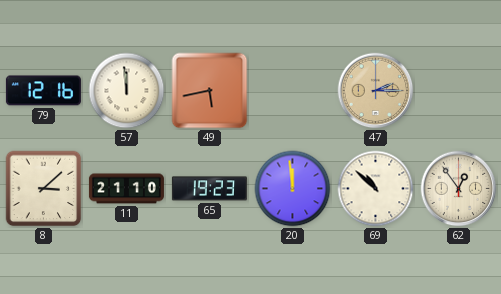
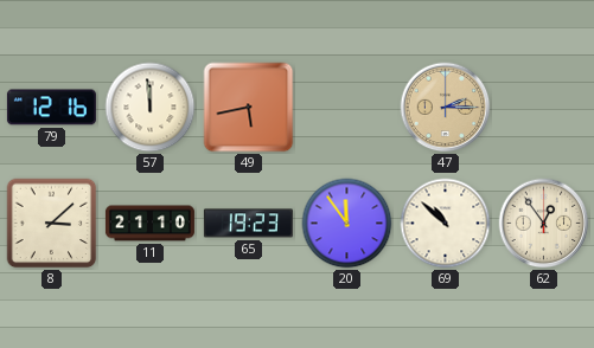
20: 11:59 -> 11:54
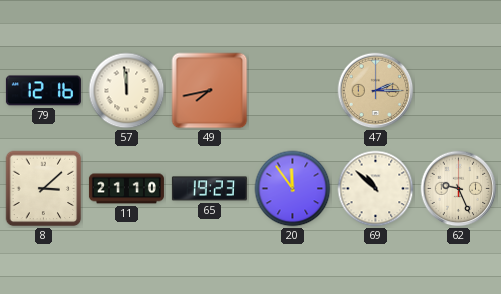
49: 5:43 -> 7:43
62: 12:54 -> 9:26
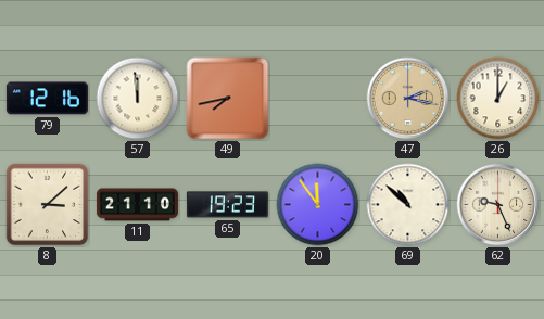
47: 2:15 -> 2:17
26: none -> 1:00
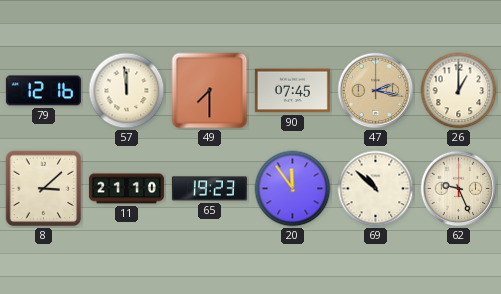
49: 7:43 -> 7:30
90: none -> 07:45
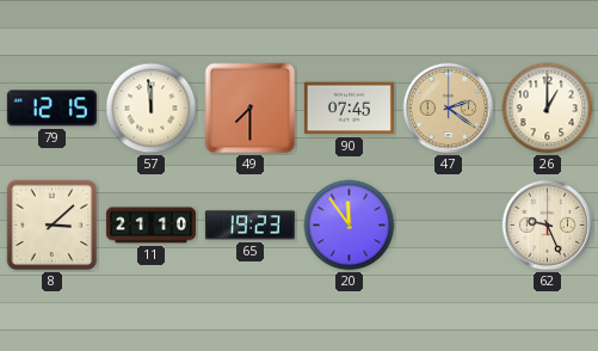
79: 12:16 -> 12:15
47: 2:17 -> 2:21
69: 10:52 -> none
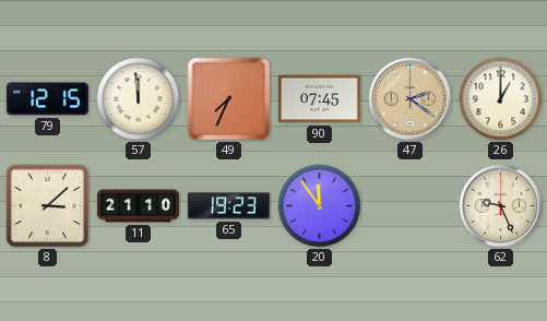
49: 7:30 -> 7:34
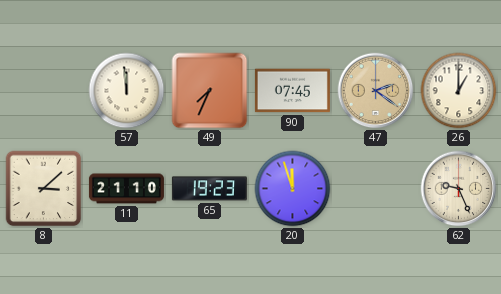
79: 12:15 -> none
20: 11:54 -> 11:57
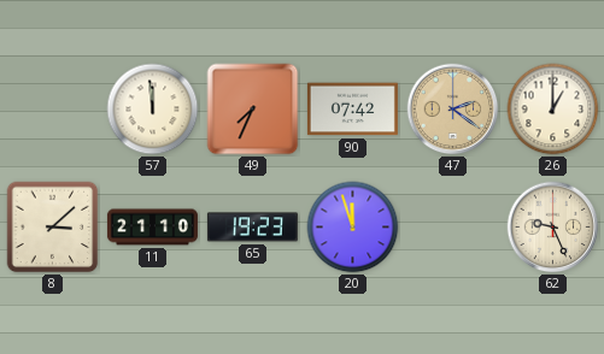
90: 07:45 -> 07:42
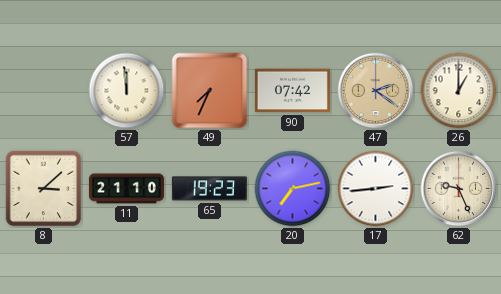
20: 11:57 -> 7:13
17: none -> 2:44
